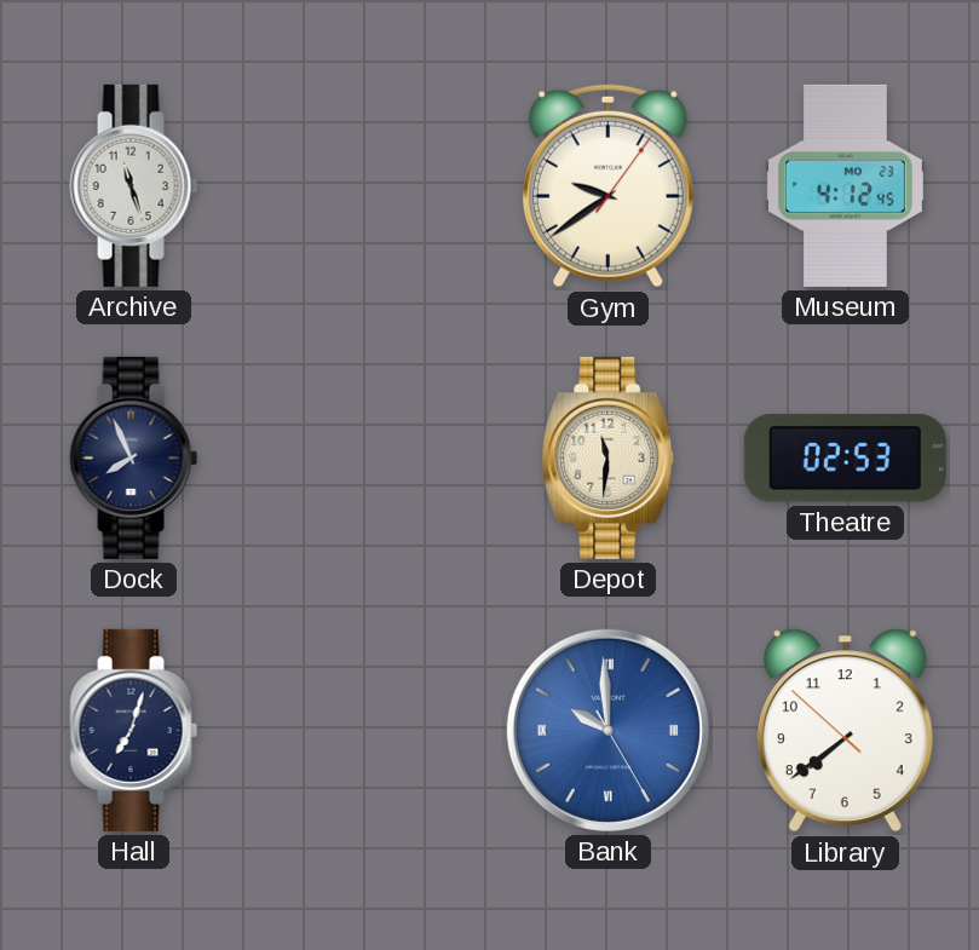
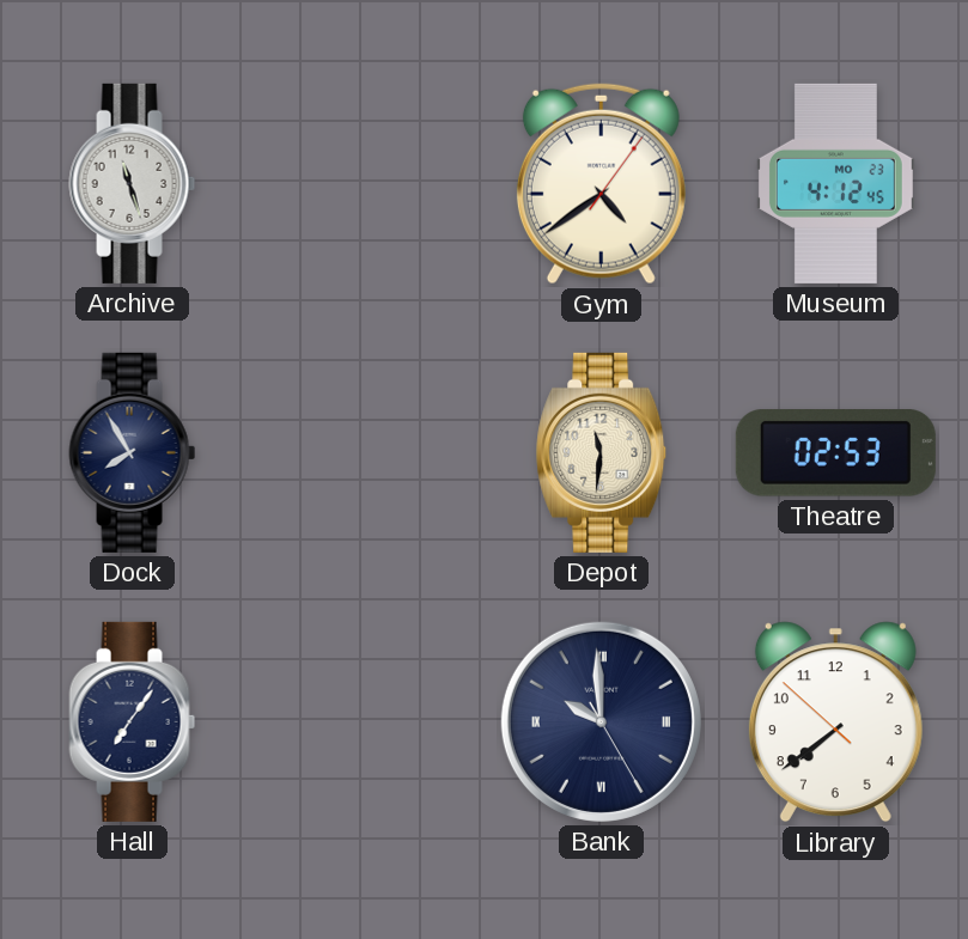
Gym: 9:39 -> 4:39
Dock: 7:56 -> 7:55
Hall: 7:03 -> 7:06
Bank dial: blue -> navy
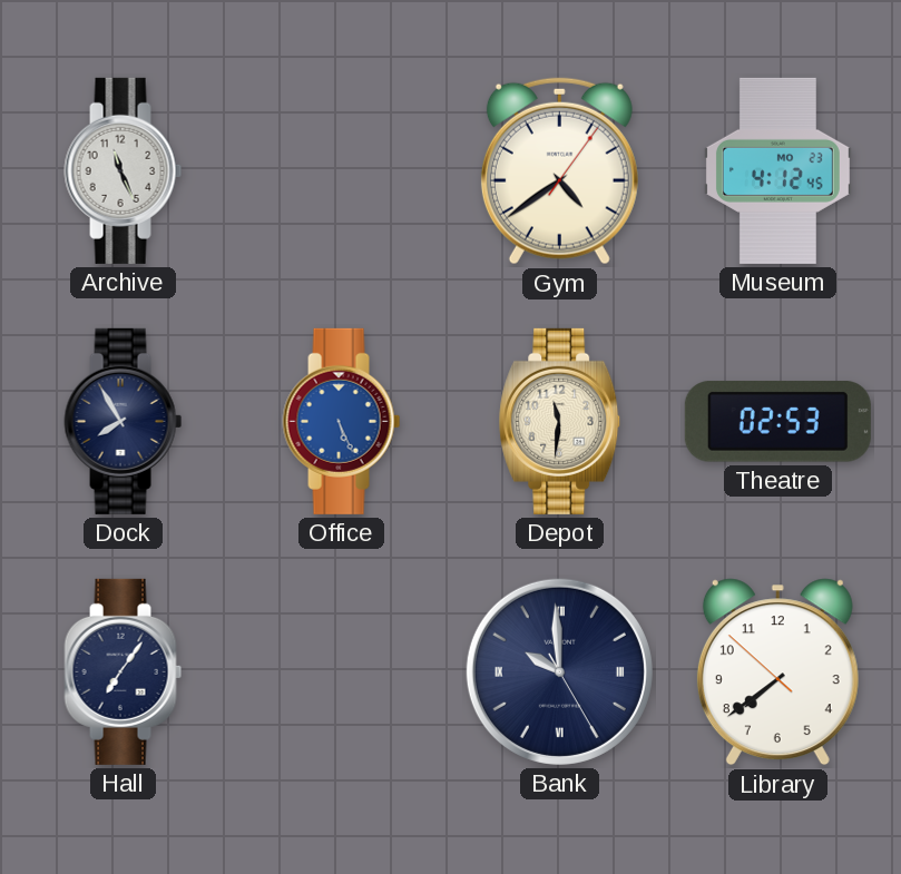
Archive: 11:27 -> 11:26
Office: none -> 5:26
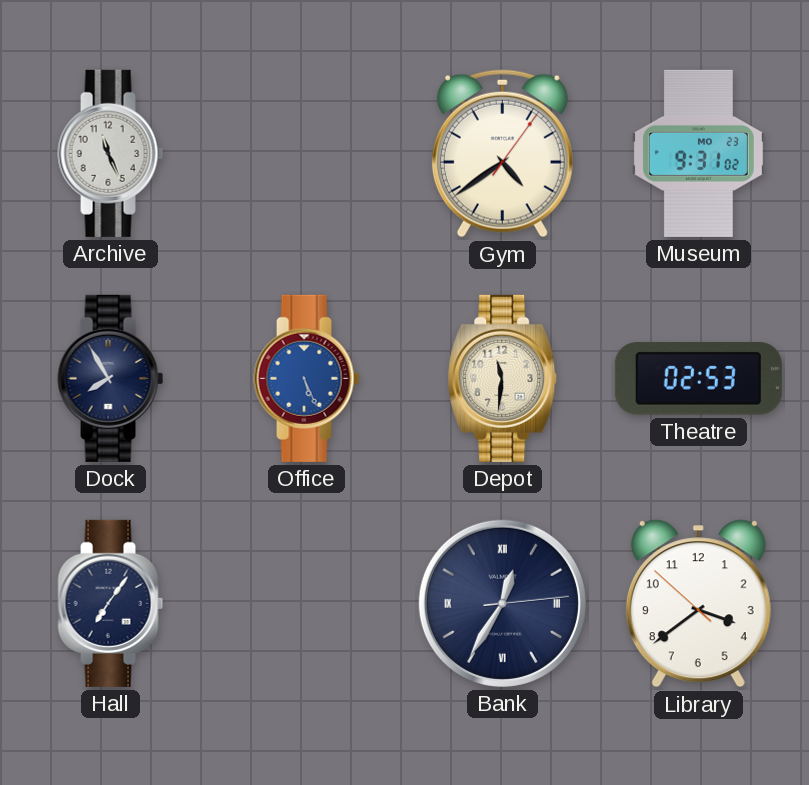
Museum: 4:12 -> 9:31
Bank: 9:59 -> 12:35
Library: 7:38 -> 3:38
